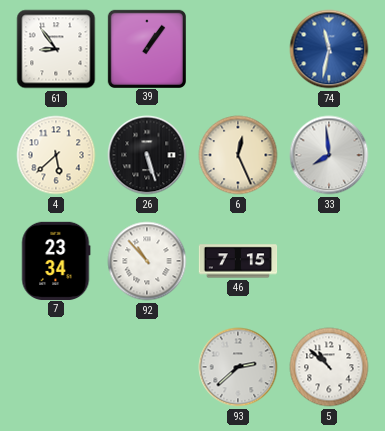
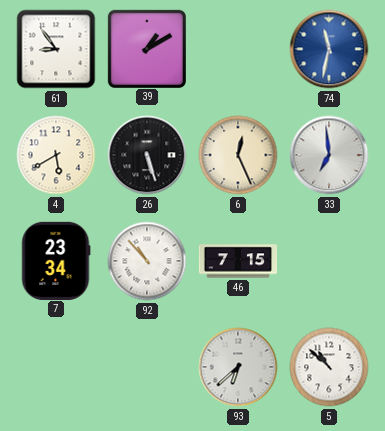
39: 1:06 -> 1:10
4: 5:38 -> 5:40
33: 7:59 -> 6:59
93: 2:38 -> 6:38
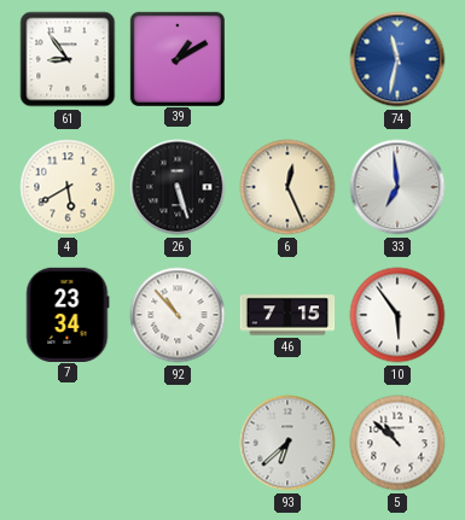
10: none -> 5:54
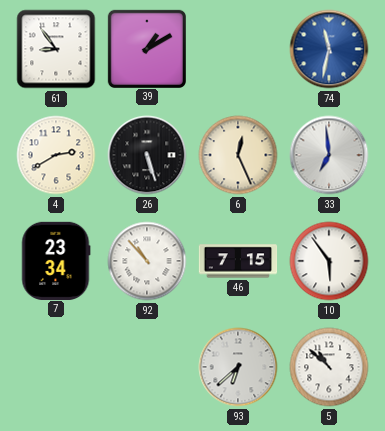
4: 5:40 -> 2:40
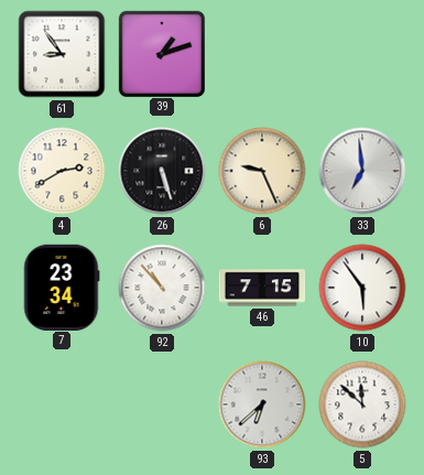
39: 1:10 -> 1:12
74: 11:32 -> none
6: 12:26 -> 9:26
5: 10:52 -> 11:52
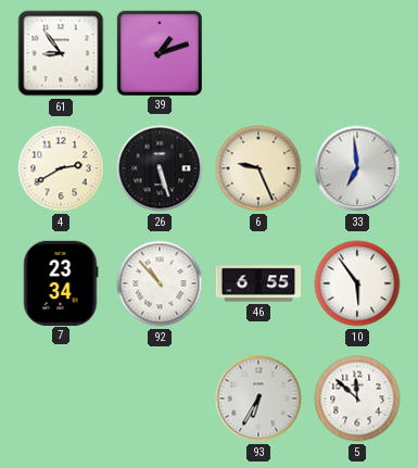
46: 7:15 -> 6:55
93: 6:38 -> 6:35
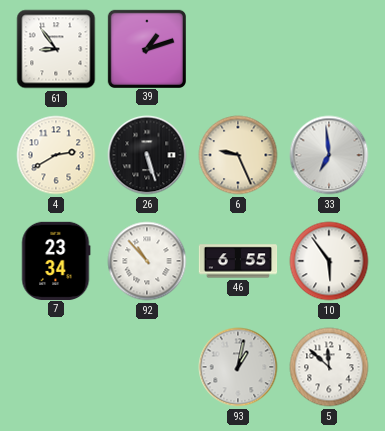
93: 6:35 -> 1:02
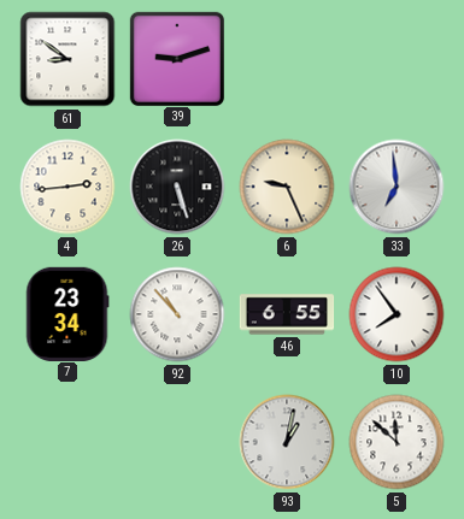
61: 8:54 -> 8:51
39: 1:12 -> 9:12
4: 2:40 -> 2:44
10: 5:54 -> 7:54
